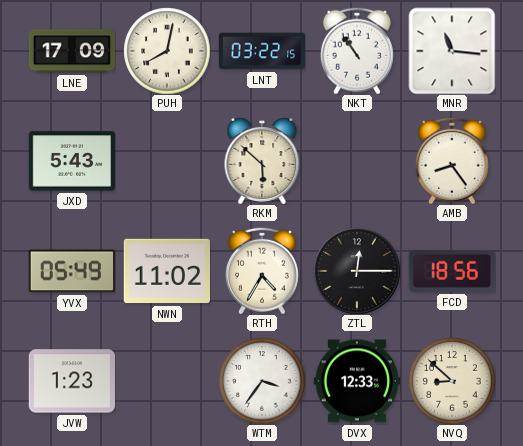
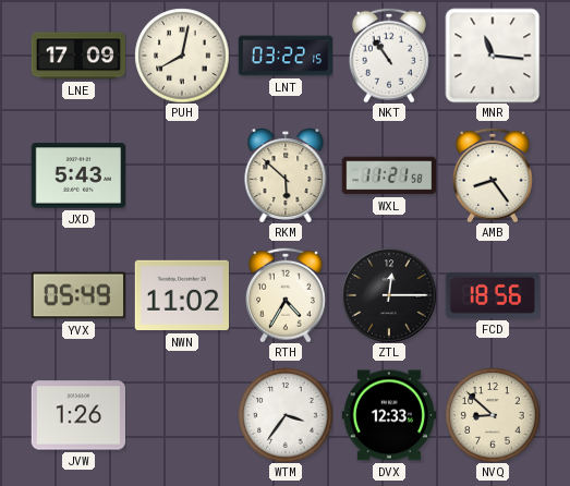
WXL: none -> 11:21
JVW: 1:23 -> 1:26
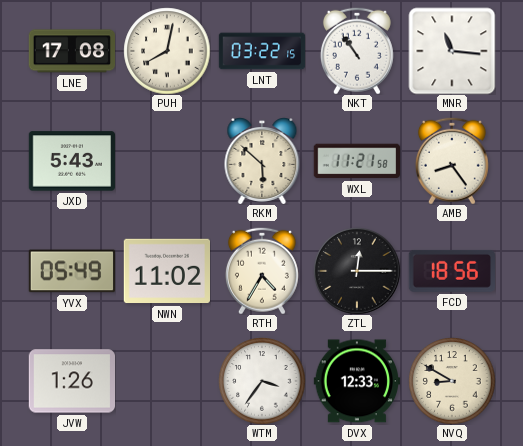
LNE: 17:09 -> 17:08
NVQ: 8:52 -> 8:50
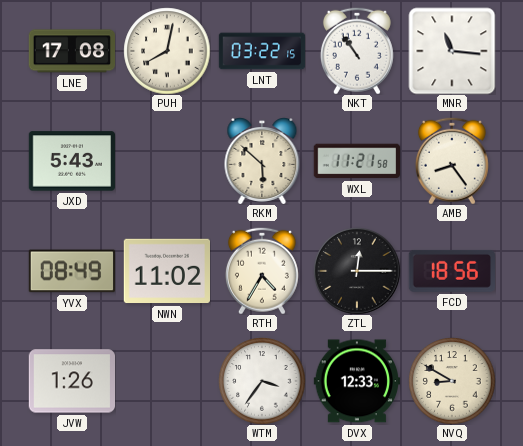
YVX: 05:49 -> 08:49
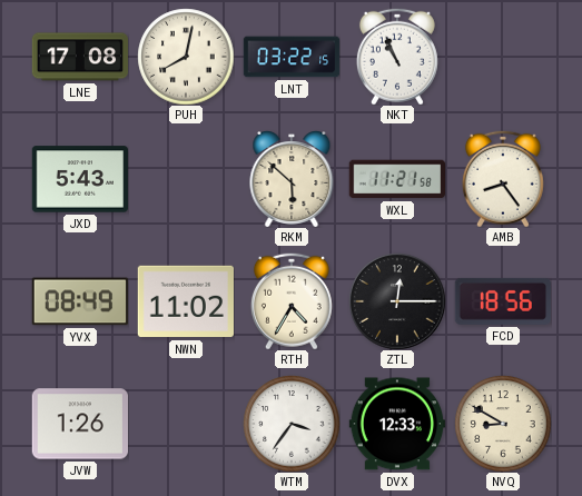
NKT: 10:54 -> 10:56
MNR: 11:16 -> none
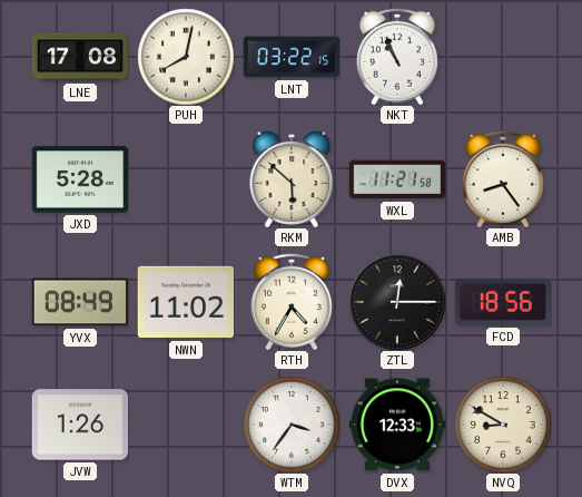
JXD: 5:43 -> 5:28
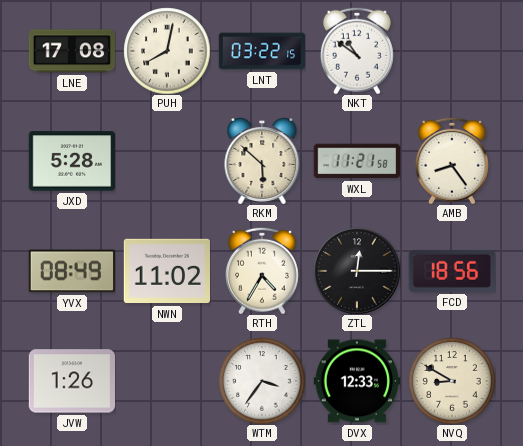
NKT: 10:56 -> 10:51
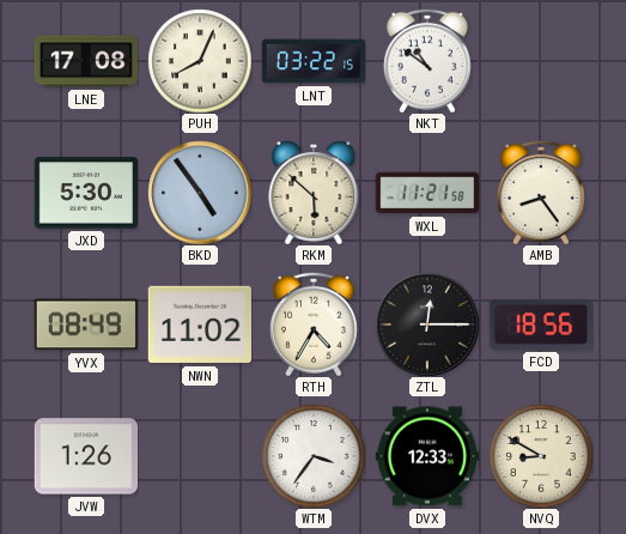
PUH: 8:02 -> 8:04
JXD: 5:28 -> 5:30
BKD: none -> 4:54
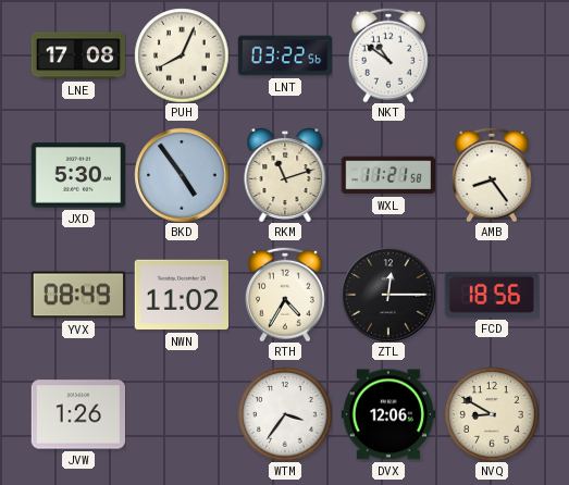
LNT: 03:22:15 -> 03:22:56
RKM: 5:52 -> 11:12
DVX: 12:33 -> 12:06
